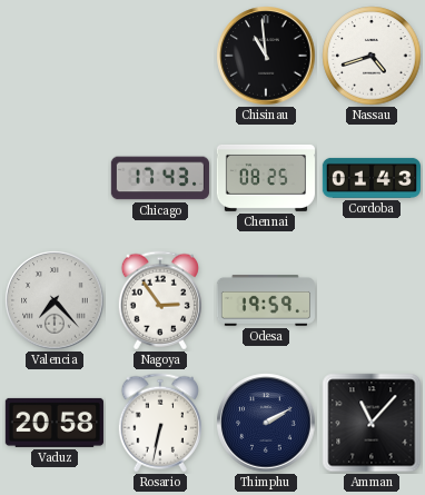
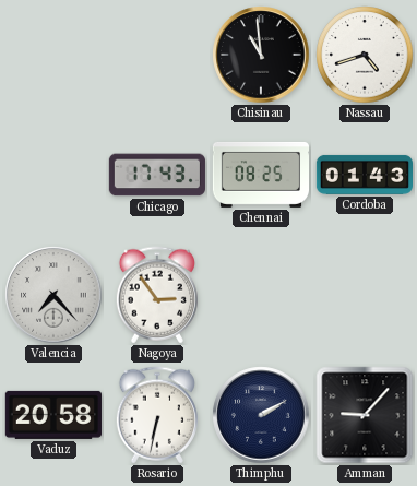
Odesa: 19:59 -> none
Amman: 11:07 -> 9:07
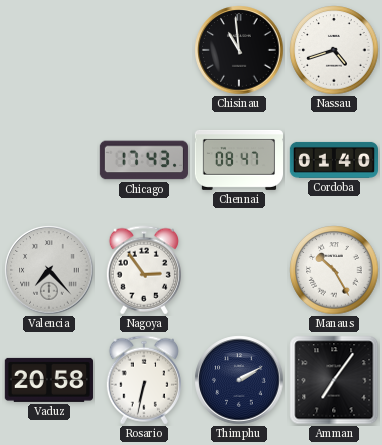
Chennai: 08:25 -> 08:47
Cordoba: 01:43 -> 01:40
Manaus: none -> 10:25
Amman: 9:07 -> 7:06
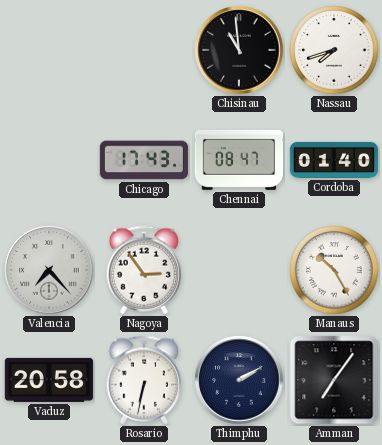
Nassau: 4:42 -> 7:42
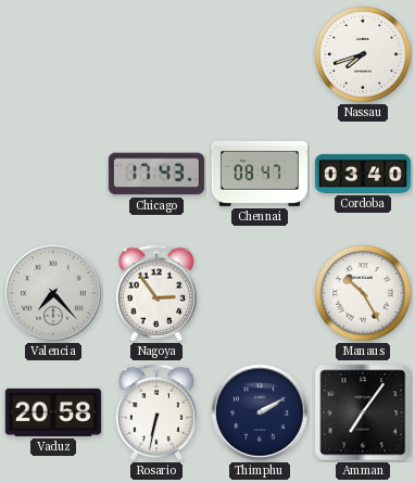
Chisinau: 10:59 -> none
Cordoba: 01:40 -> 03:40
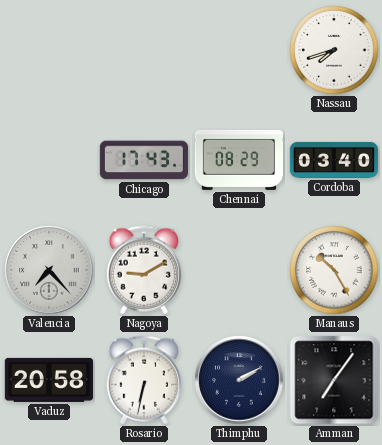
Chennai: 08:47 -> 08:29
Nagoya: 2:54 -> 9:10
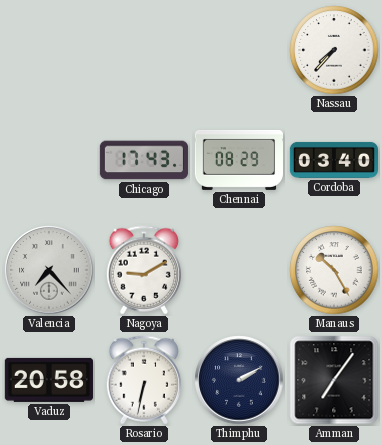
Nassau: 7:42 -> 7:37
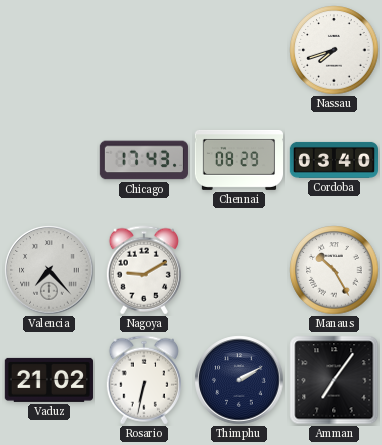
Nassau: 7:37 -> 7:42
Vaduz: 20:58 -> 21:02
